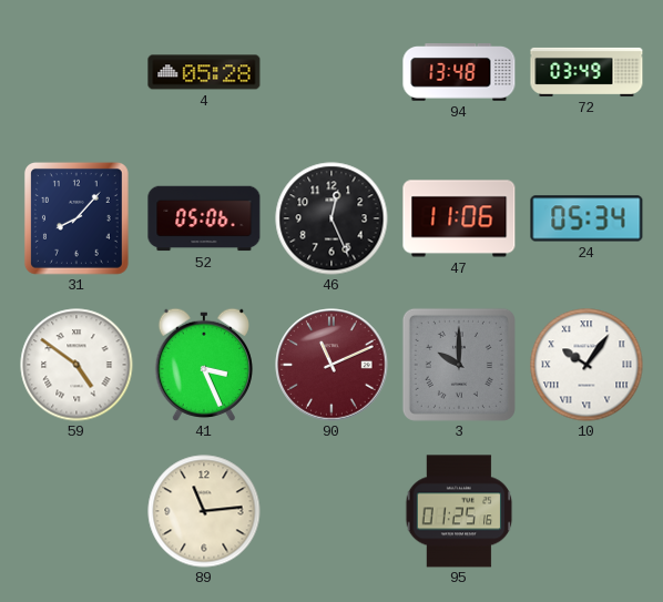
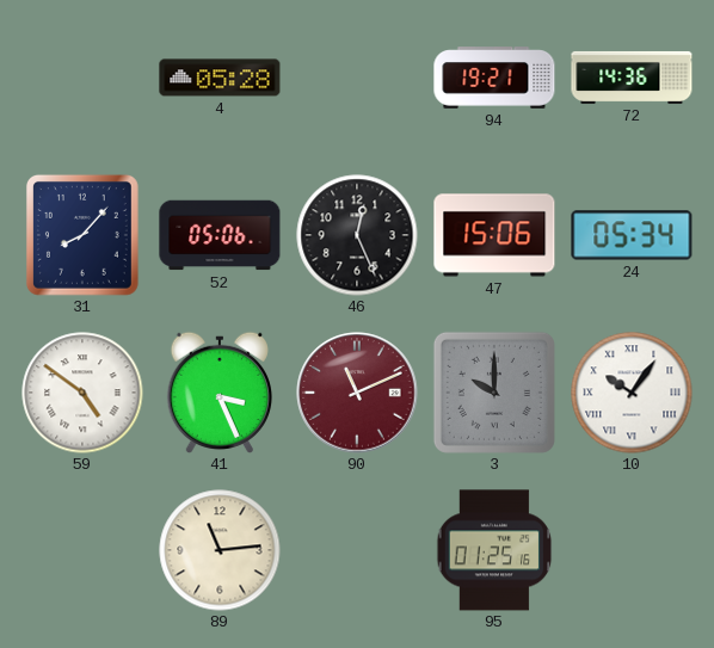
94: 13:48 -> 19:21
72: 03:49 -> 14:36
47: 11:06 -> 15:06
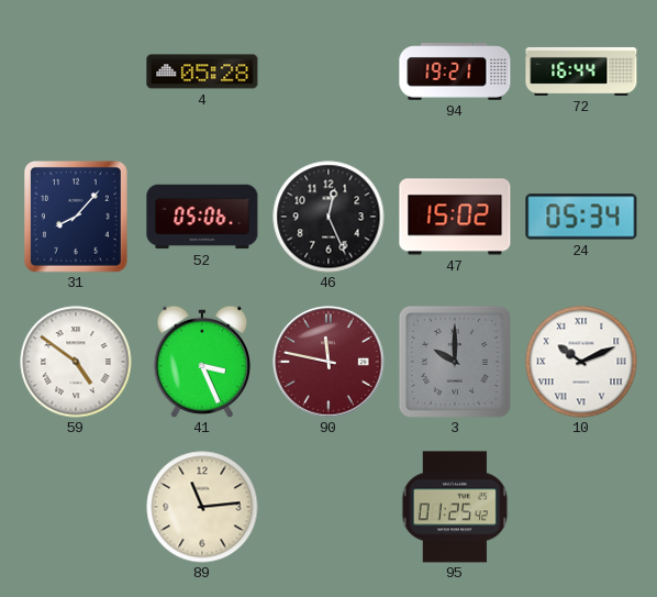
72: 14:36 -> 16:44
47: 15:06 -> 15:02
90: 11:11 -> 11:47
10: 10:06 -> 10:11
95: 01:25:16 -> 01:25:42
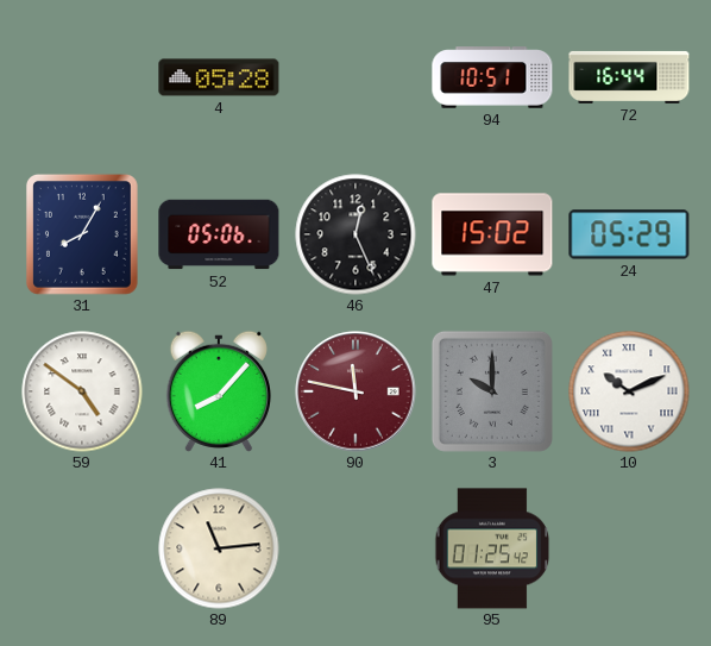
94: 19:21 -> 10:51
31: 8:07 -> 8:05
24: 05:34 -> 05:29
41: 3:26 -> 8:07
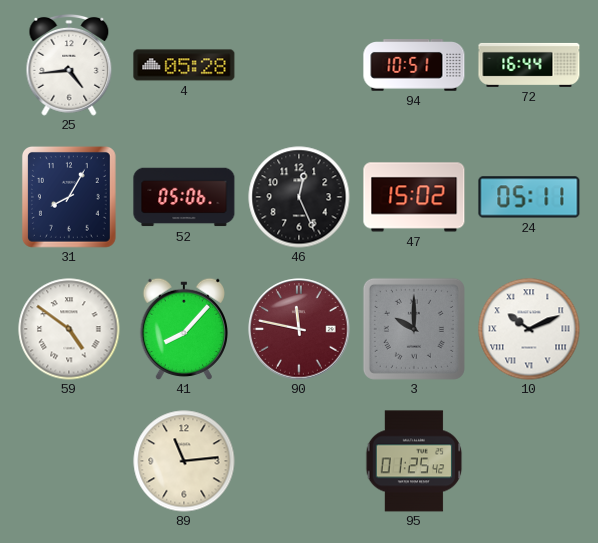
25: none -> 4:44
24: 05:29 -> 05:11
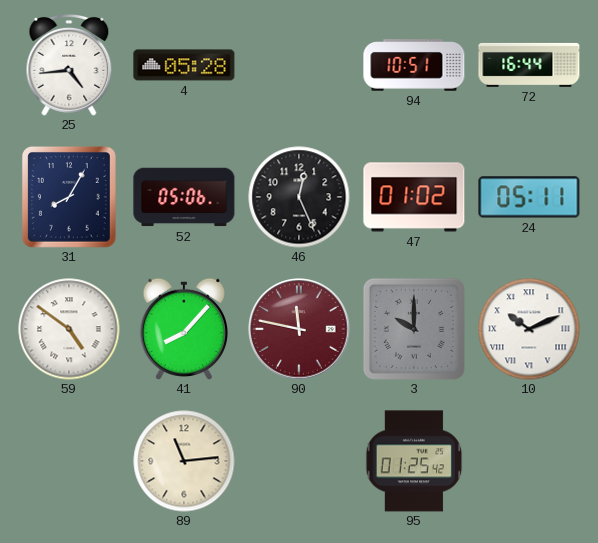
47: 15:02 -> 01:02
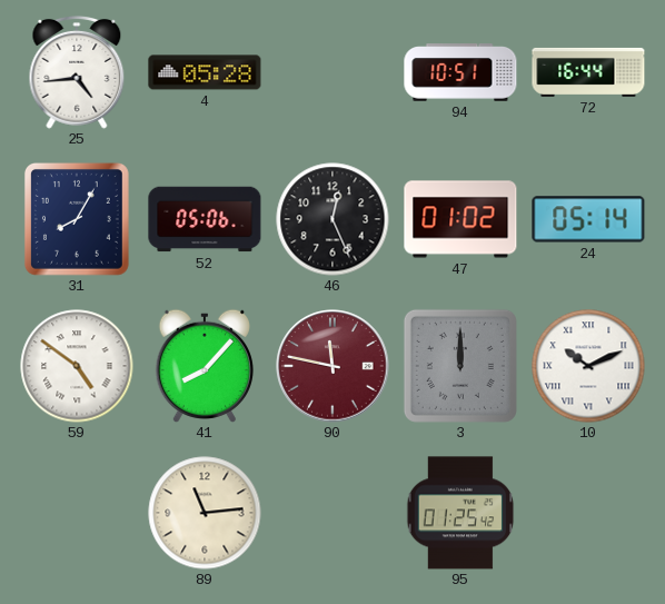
24: 05:11 -> 05:14
3: 10:00 -> 12:00
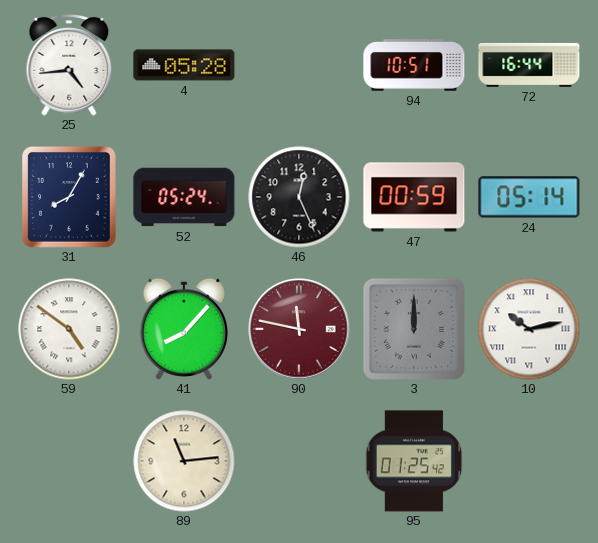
52: 05:06 -> 05:24
47: 01:02 -> 00:59
10: 10:11 -> 10:13
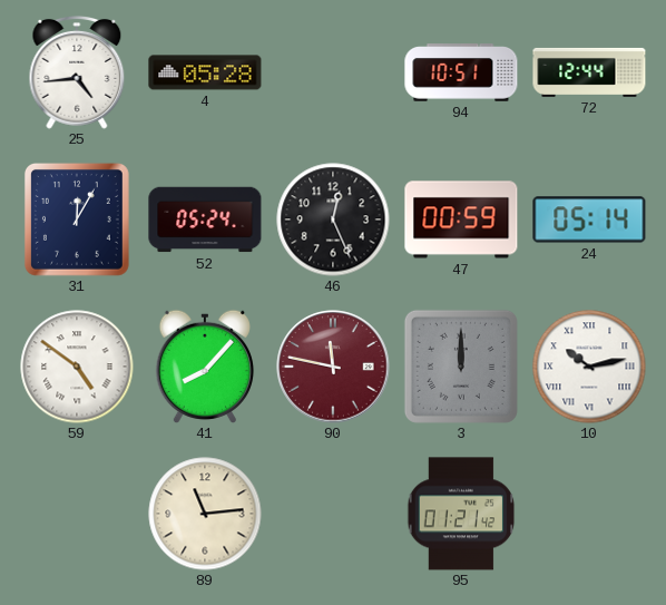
72: 16:44 -> 12:44
31: 8:05 -> 12:05
95: 01:25 -> 01:21
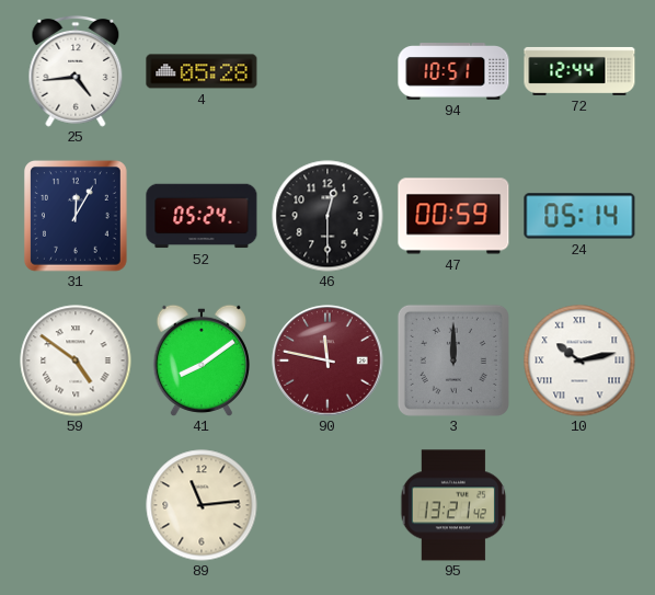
46: 12:26 -> 12:30
41: 8:07 -> 8:09
95: 01:21 -> 13:21
